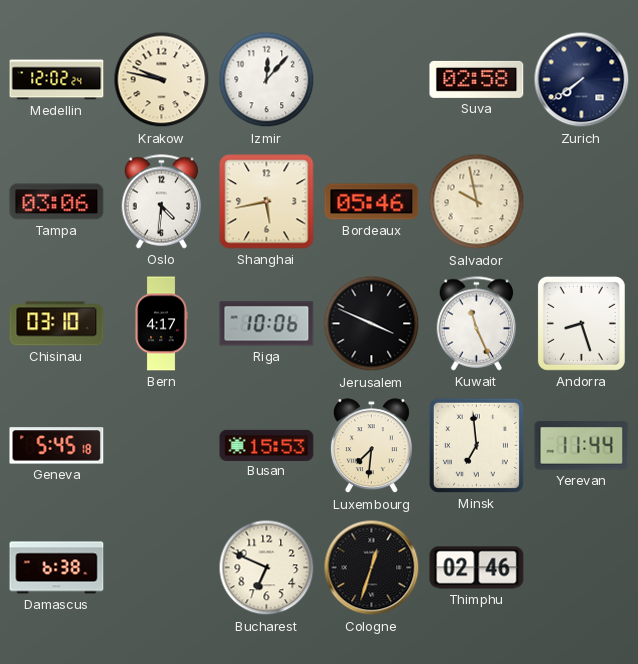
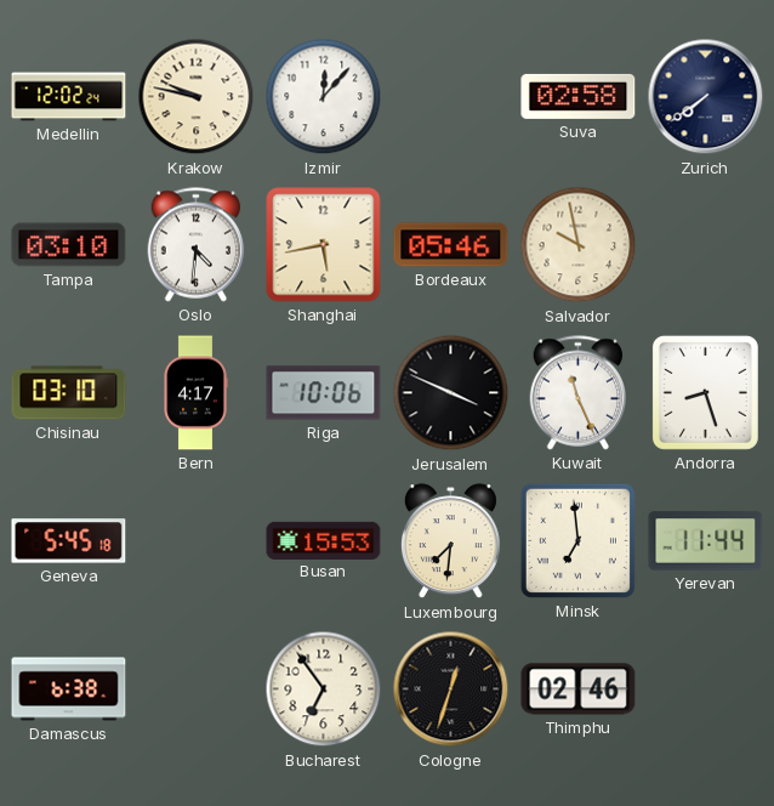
Tampa: 03:06 -> 03:10
Bucharest: 6:49 -> 6:54
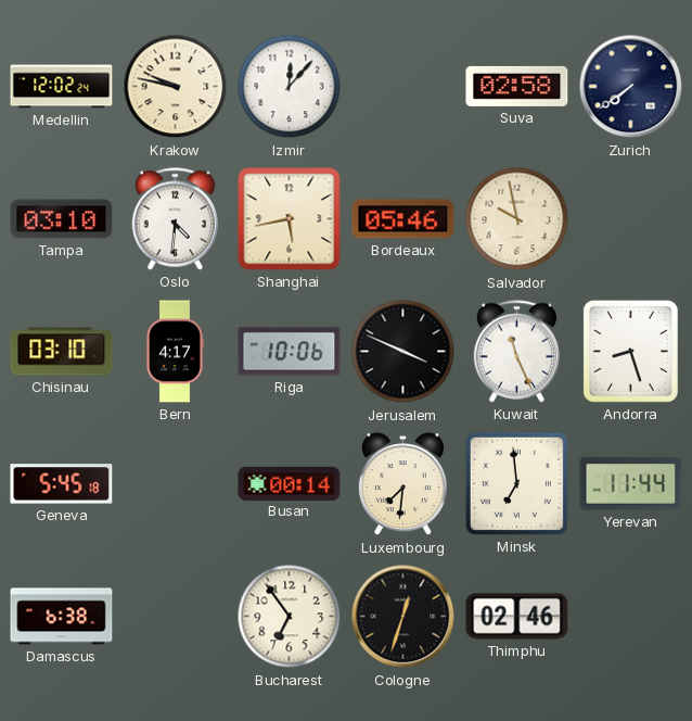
Busan: 15:53 -> 00:14
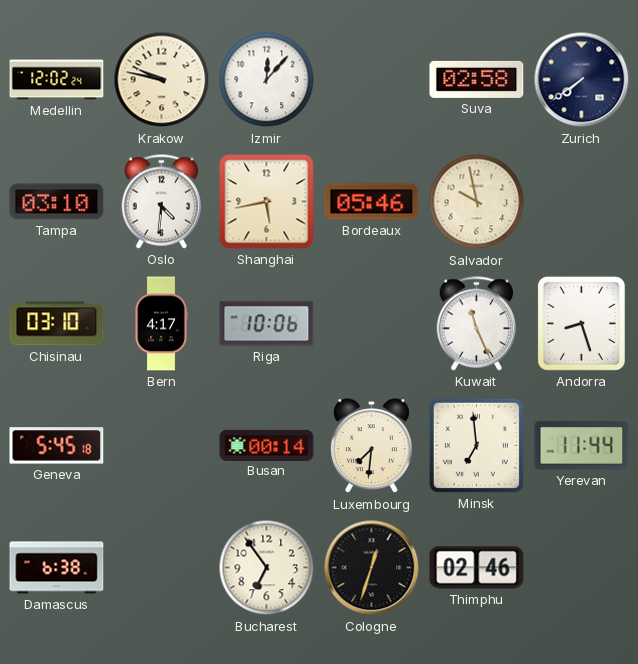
Jerusalem: 3:49 -> none
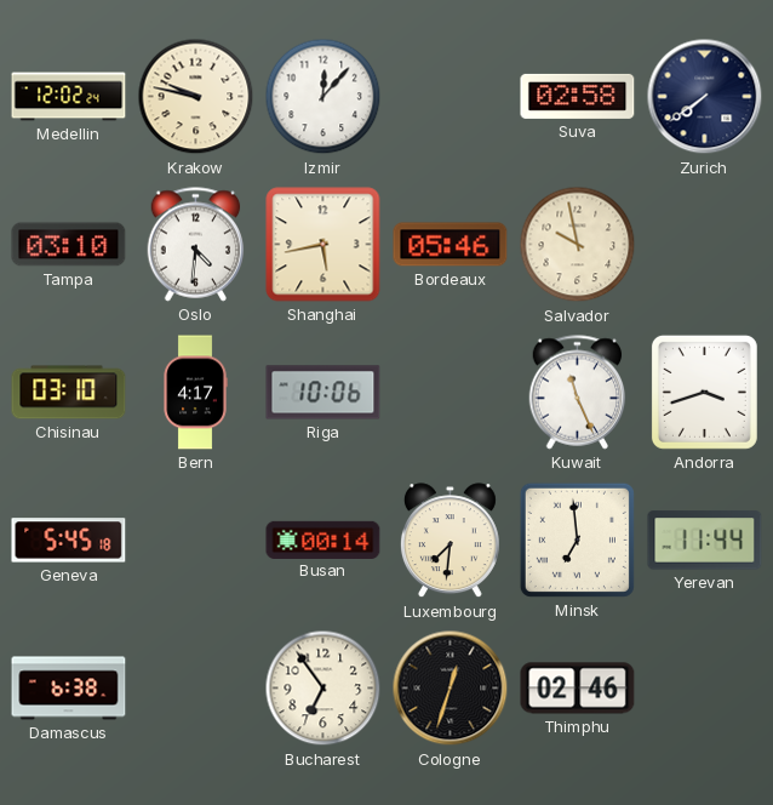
Andorra: 8:27 -> 3:42
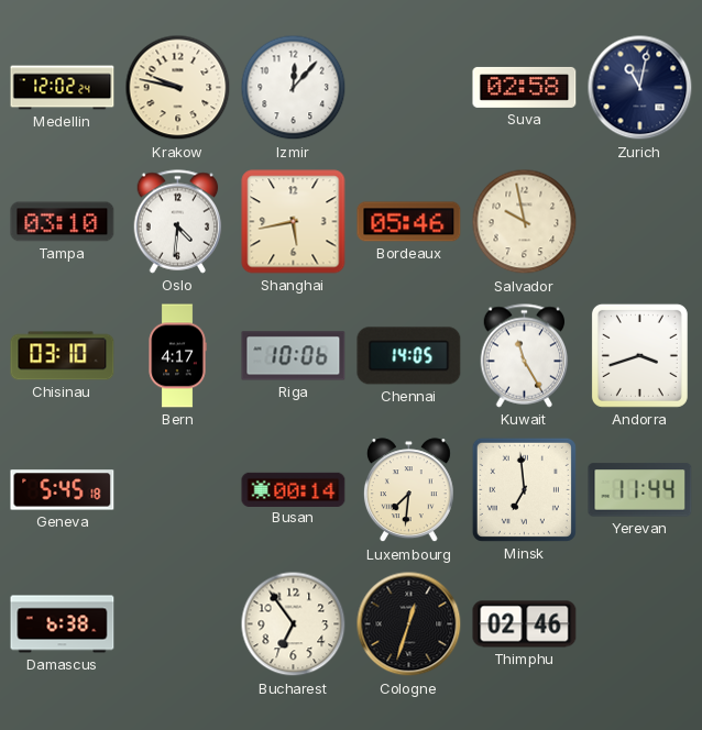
Zurich: 7:39 -> 11:02
Chennai: none -> 14:05
Kuwait: 11:26 -> 11:25
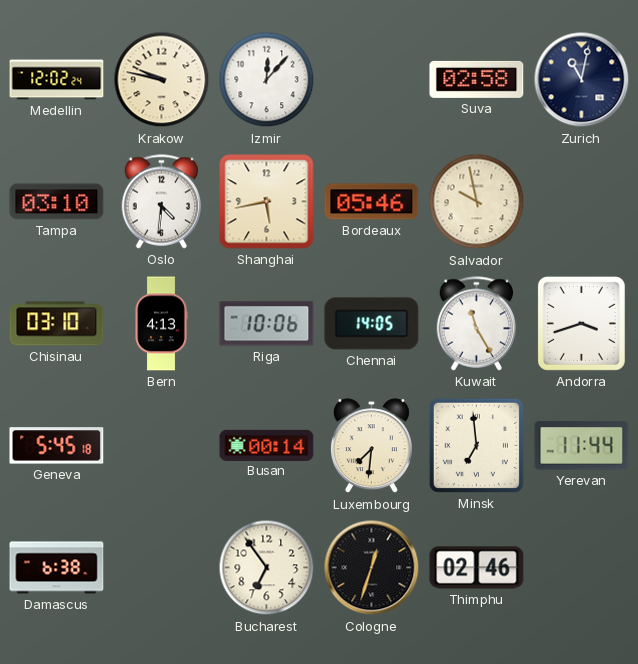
Bern: 4:17 -> 4:13
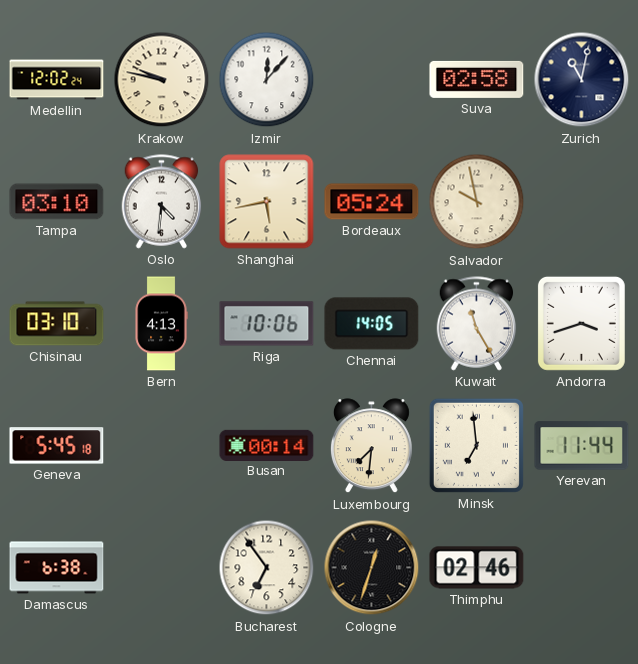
Bordeaux: 05:46 -> 05:24
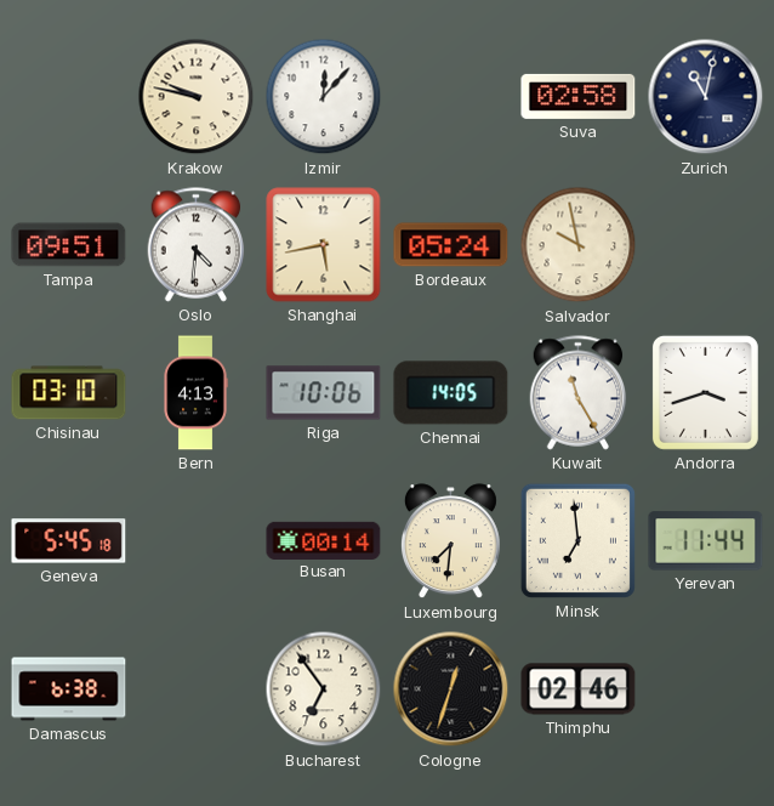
Medellin: 12:02 -> none
Tampa: 03:10 -> 09:51
